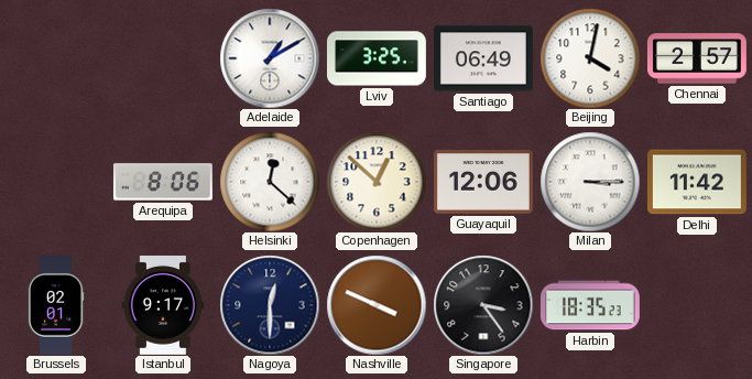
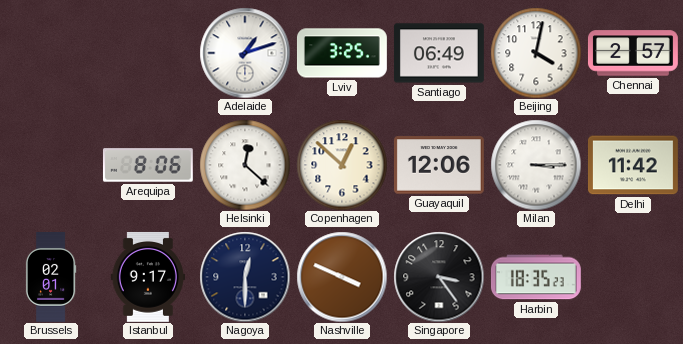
Adelaide: 1:10 -> 1:12
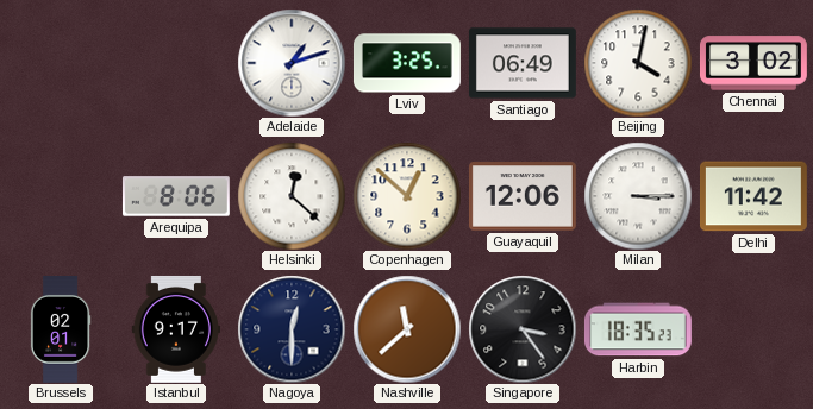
Chennai: 2:57 -> 3:02
Nashville: 3:49 -> 11:38
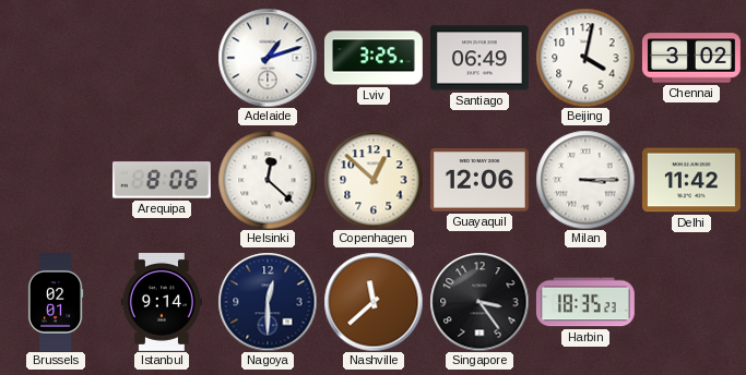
Istanbul: 9:17 -> 9:14
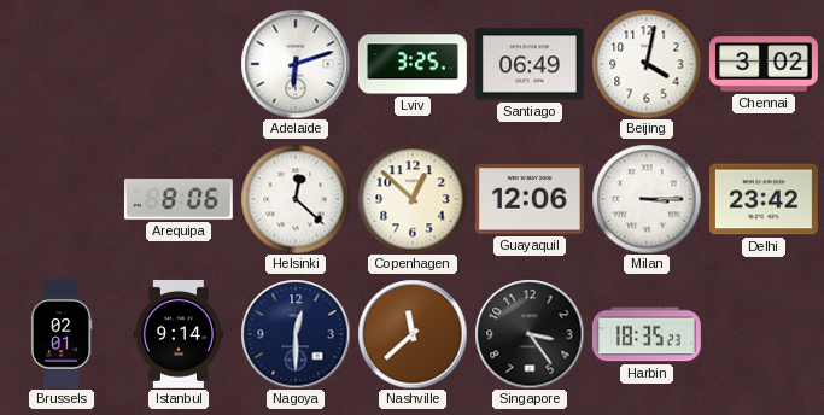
Adelaide: 1:12 -> 6:12
Delhi: 11:42 -> 23:42
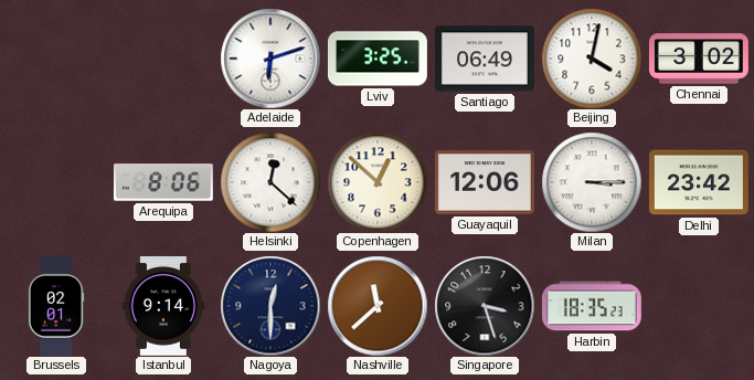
Singapore: 3:24 -> 3:27
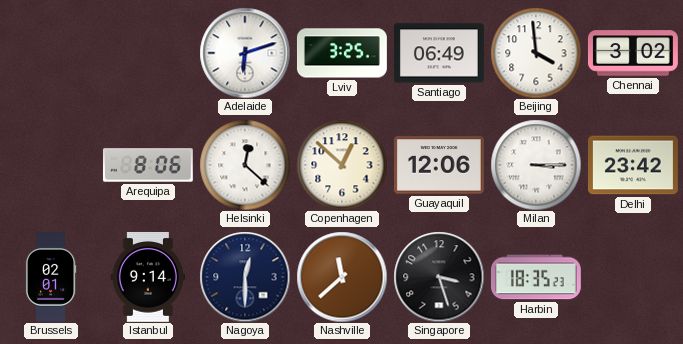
Beijing: 4:02 -> 3:59
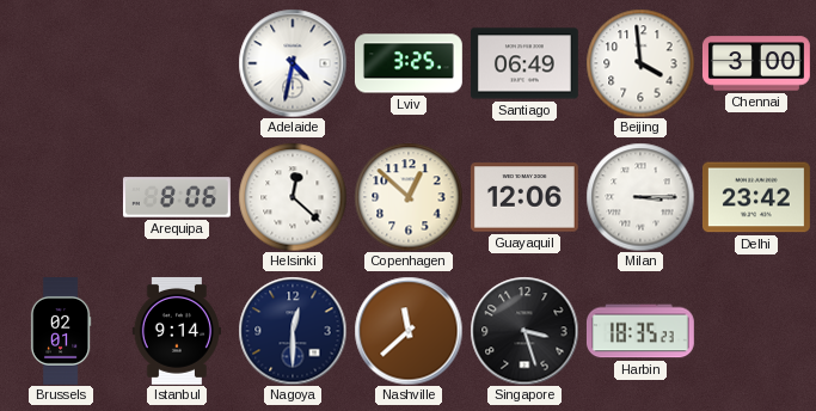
Adelaide: 6:12 -> 4:32
Chennai: 3:02 -> 3:00
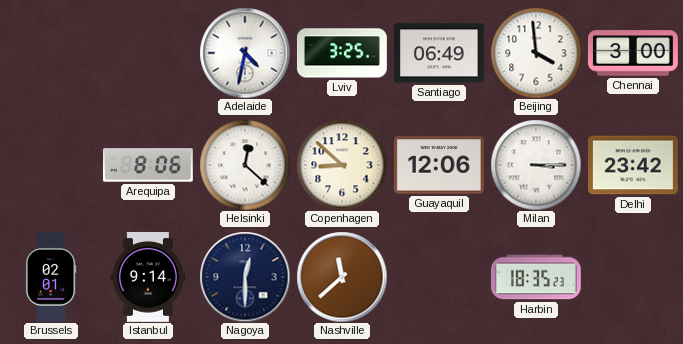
Copenhagen: 12:52 -> 8:52
Singapore: 3:27 -> none
